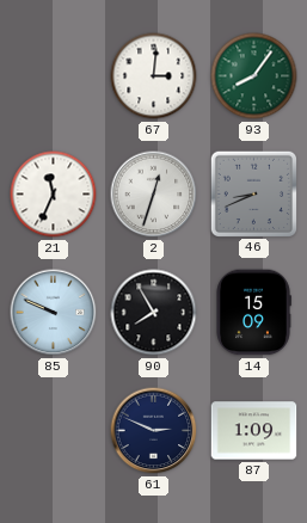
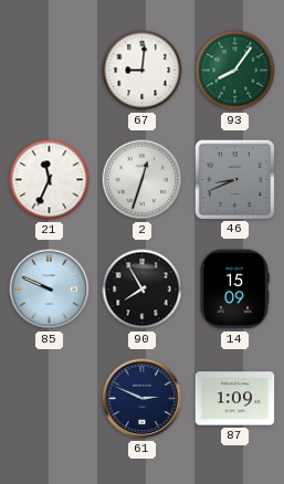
67: 3:01 -> 9:01
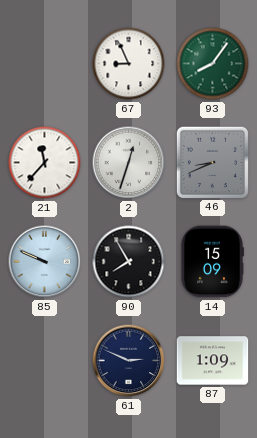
67: 9:01 -> 8:56
21: 11:34 -> 11:37
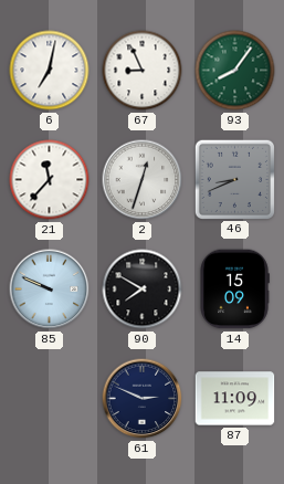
6: none -> 7:02
90: 7:55 -> 7:50
87: 1:09 -> 11:09
